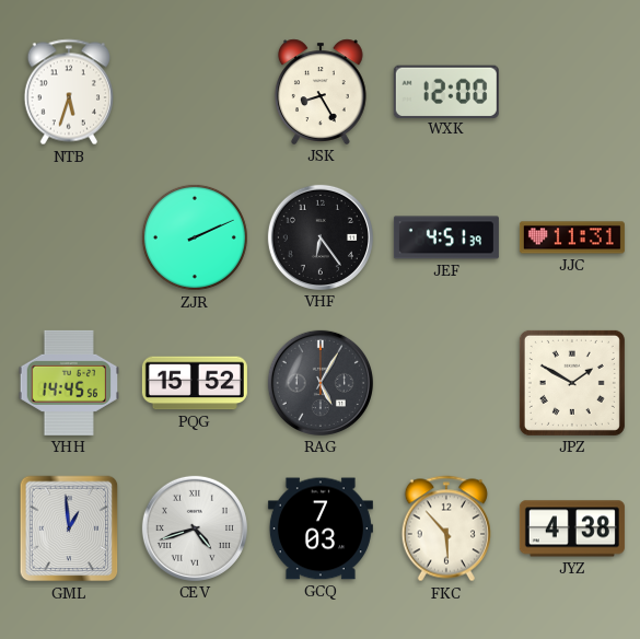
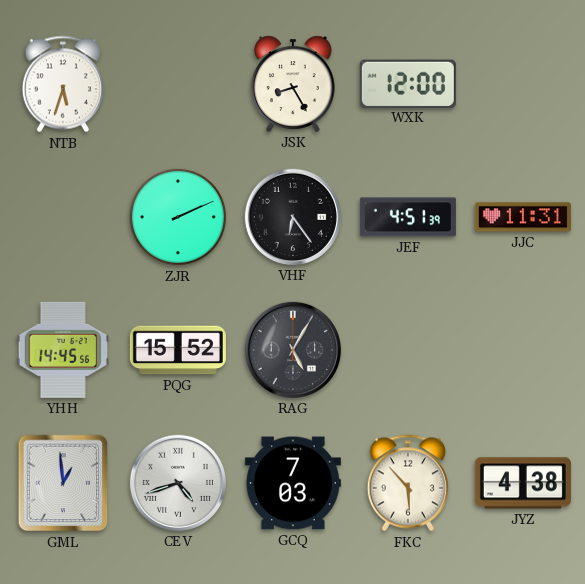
JPZ: 1:50 -> none
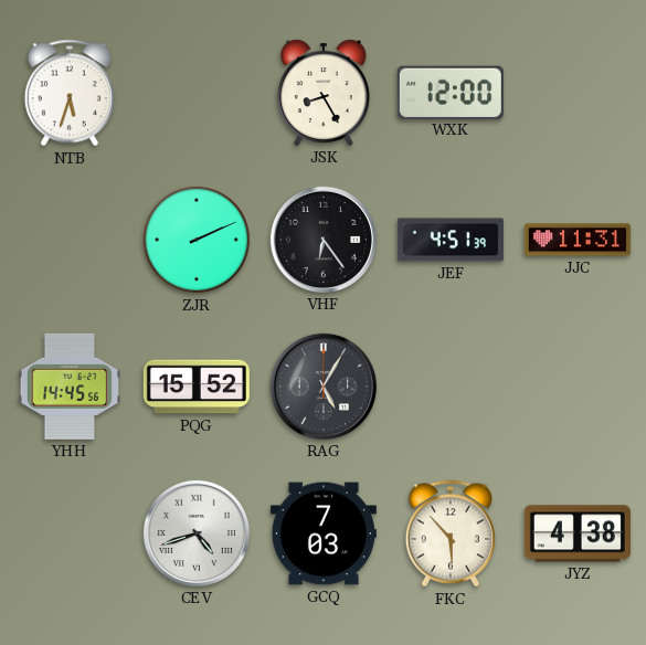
GML: 12:59 -> none
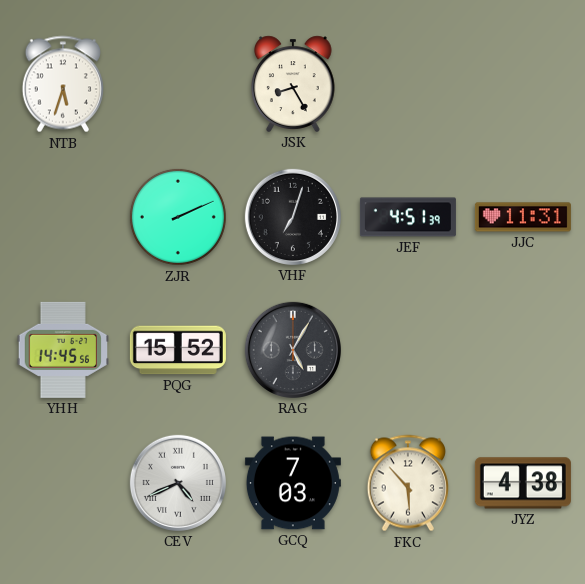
WXK: 12:00 -> none
VHF: 6:24 -> 7:03
CEV: 4:42 -> 4:41
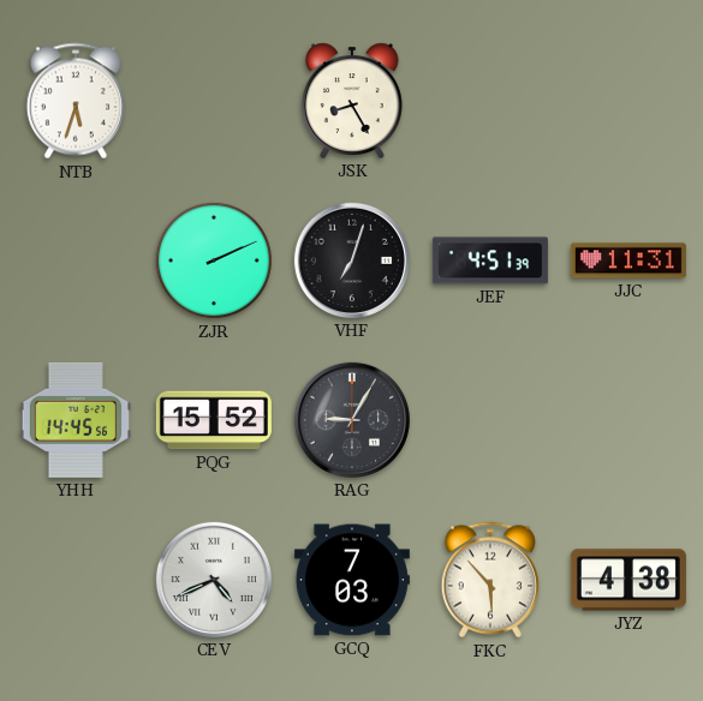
RAG: 5:05 -> 9:05
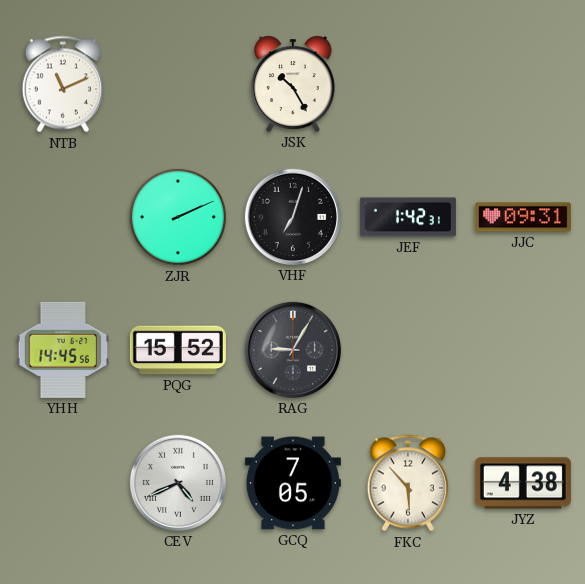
NTB: 5:33 -> 11:11
JSK: 8:25 -> 10:25
JEF: 4:51 -> 1:42
JJC: 11:31 -> 09:31
GCQ: 7:03 -> 7:05
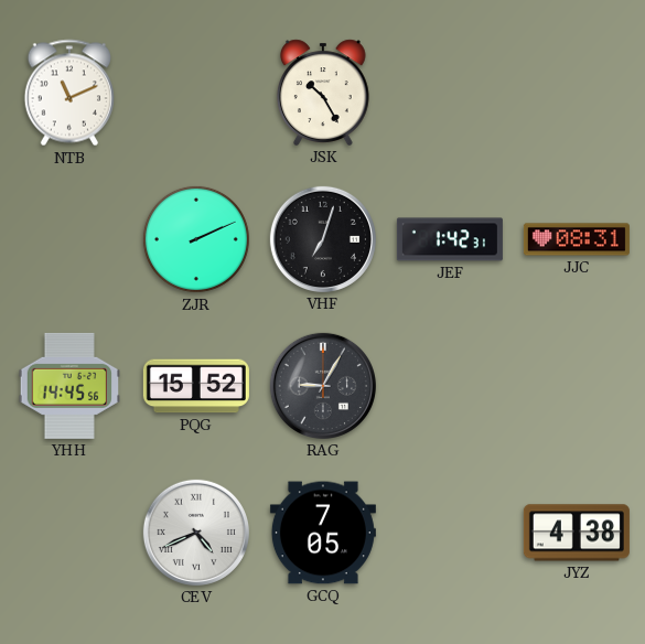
JJC: 09:31 -> 08:31
FKC: 5:53 -> none
